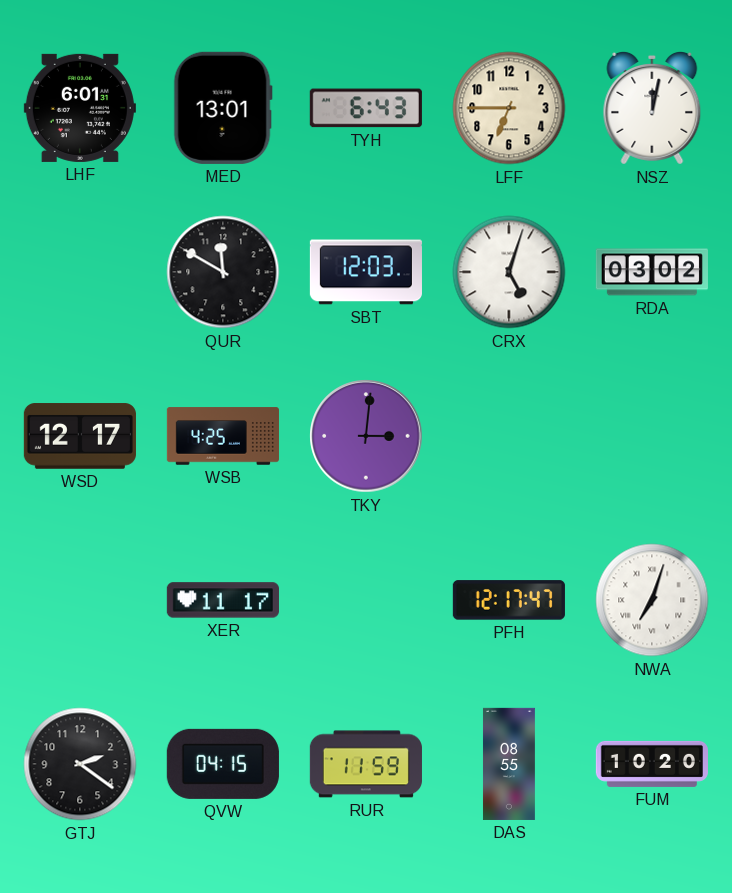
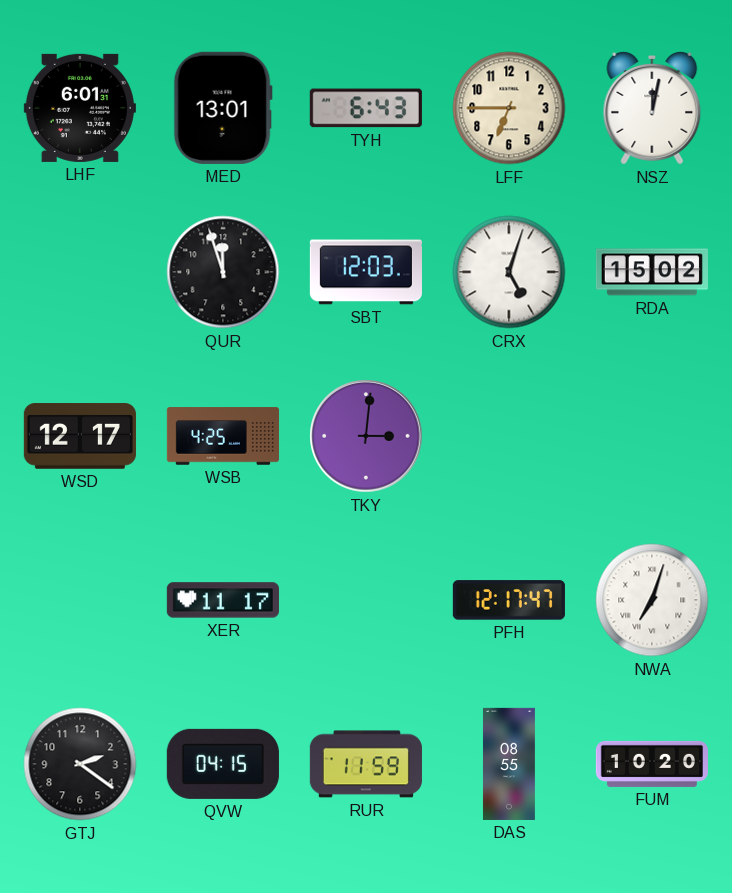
QUR: 11:50 -> 11:57
RDA: 03:02 -> 15:02
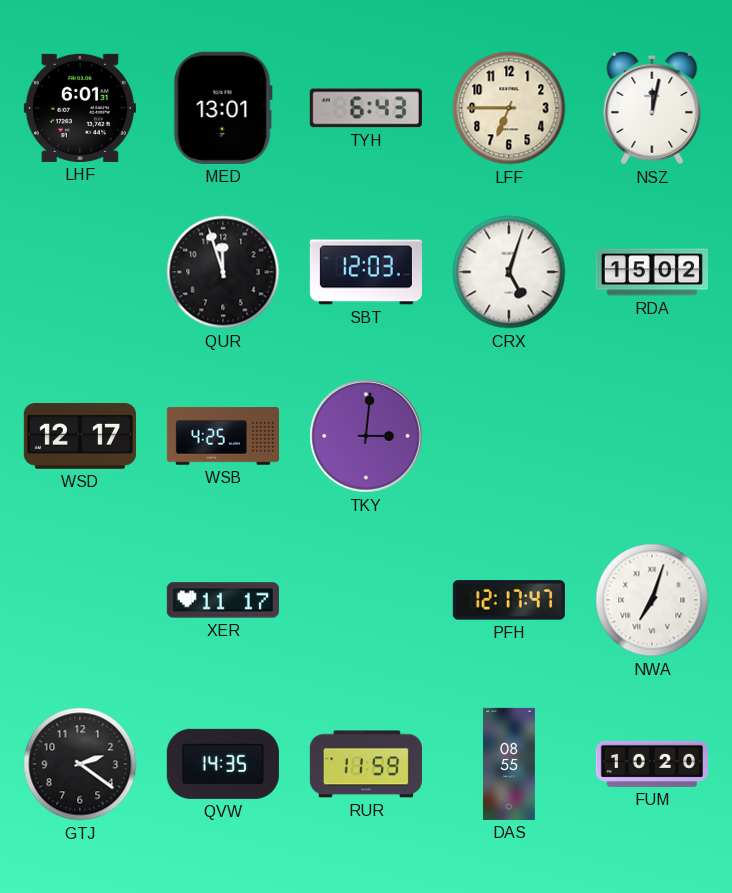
QVW: 04:15 -> 14:35
